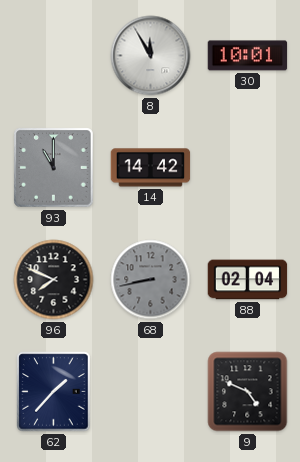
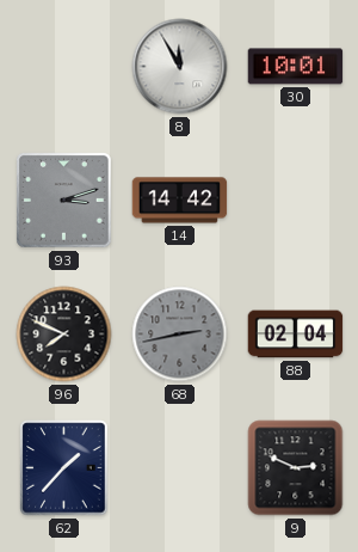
93: 11:00 -> 3:12
68: 8:43 -> 2:43
9: 4:49 -> 2:49
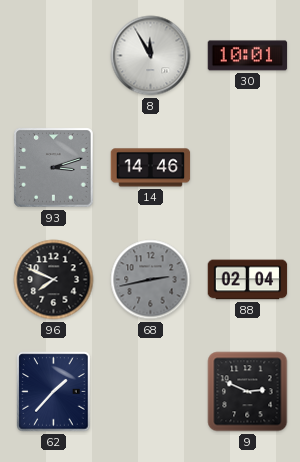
14: 14:42 -> 14:46
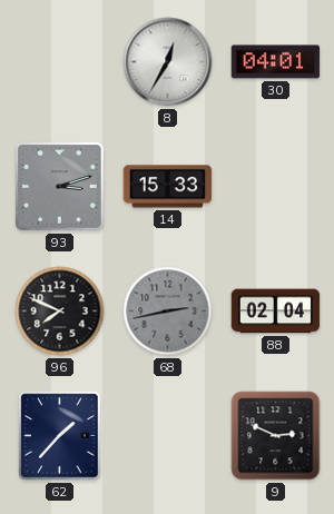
8: 11:55 -> 12:35
30: 10:01 -> 04:01
14: 14:46 -> 15:33
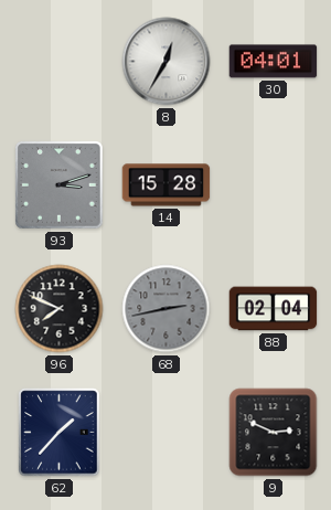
14: 15:33 -> 15:28
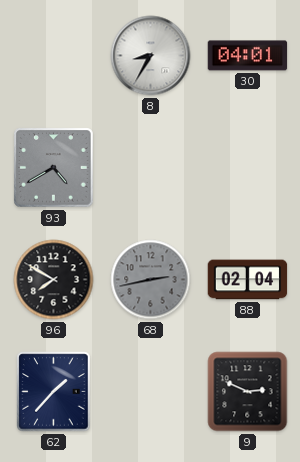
8: 12:35 -> 8:35
93: 3:12 -> 4:40
14: 15:28 -> none
96: 7:49 -> 7:50
